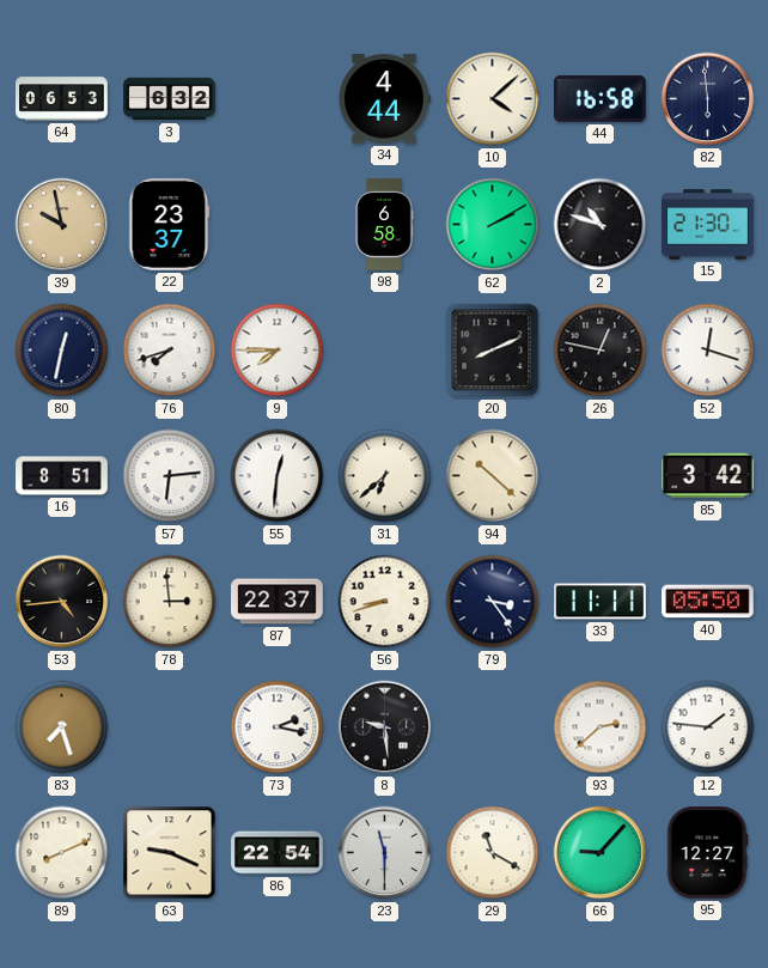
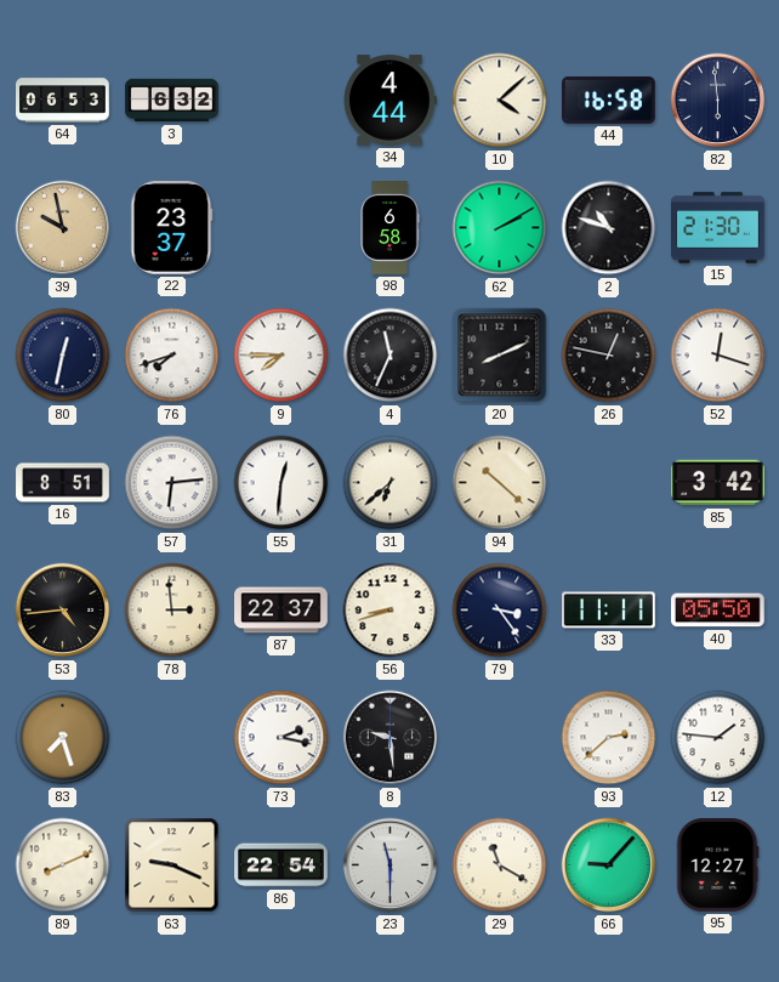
4: none -> 11:34
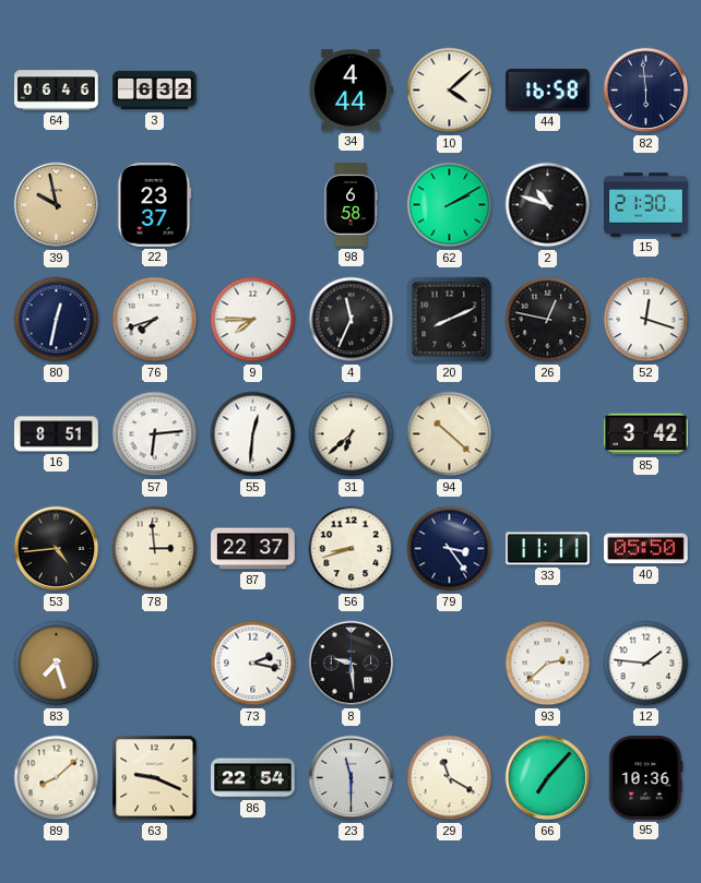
64: 06:53 -> 06:46
89: 8:11 -> 8:08
66: 9:07 -> 7:07
95: 12:27 -> 10:36
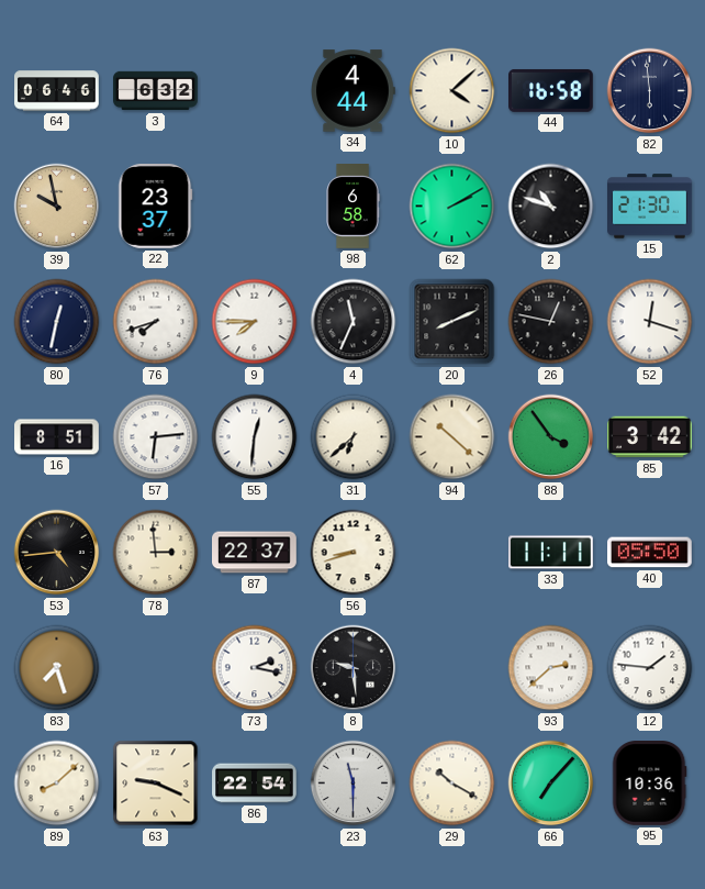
88: none -> 3:54
79: 3:24 -> none
29: 11:20 -> 10:20
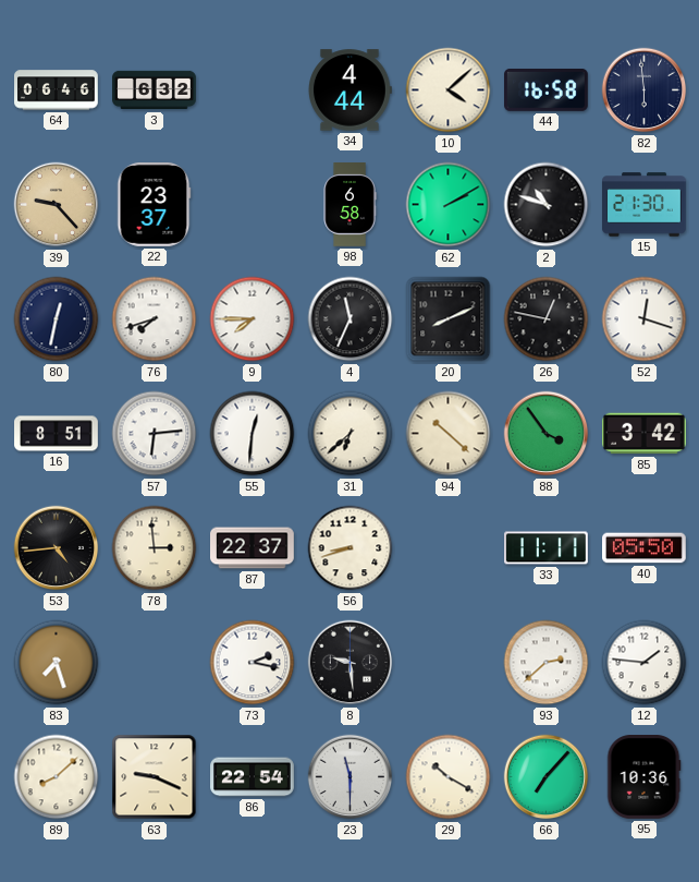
39: 9:58 -> 9:23
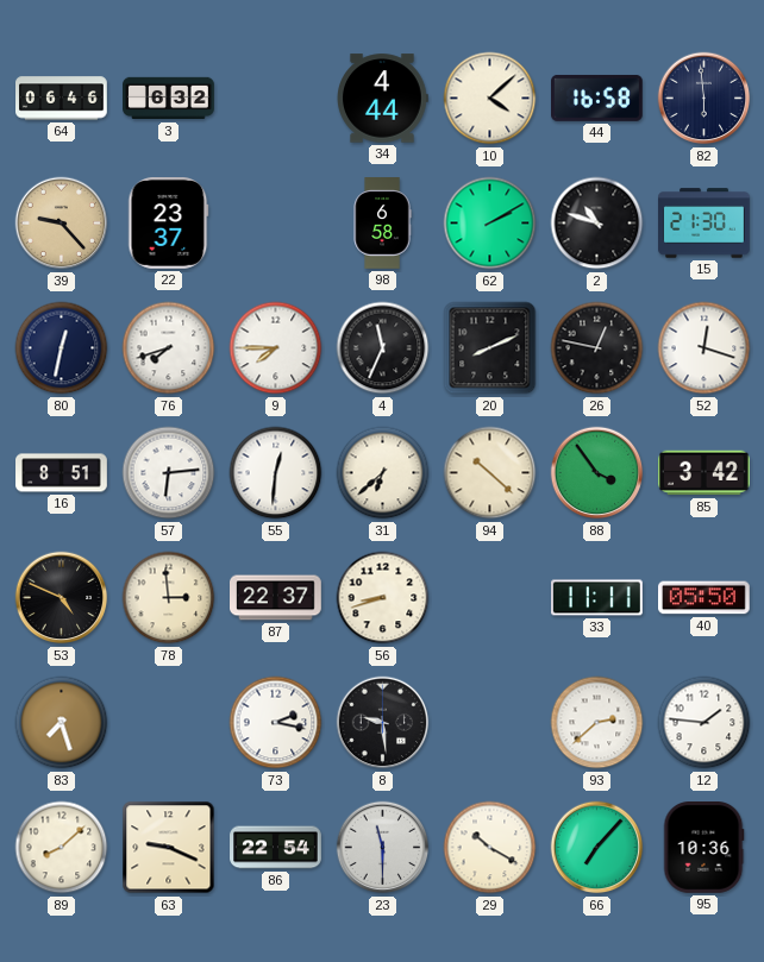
53: 4:44 -> 4:49
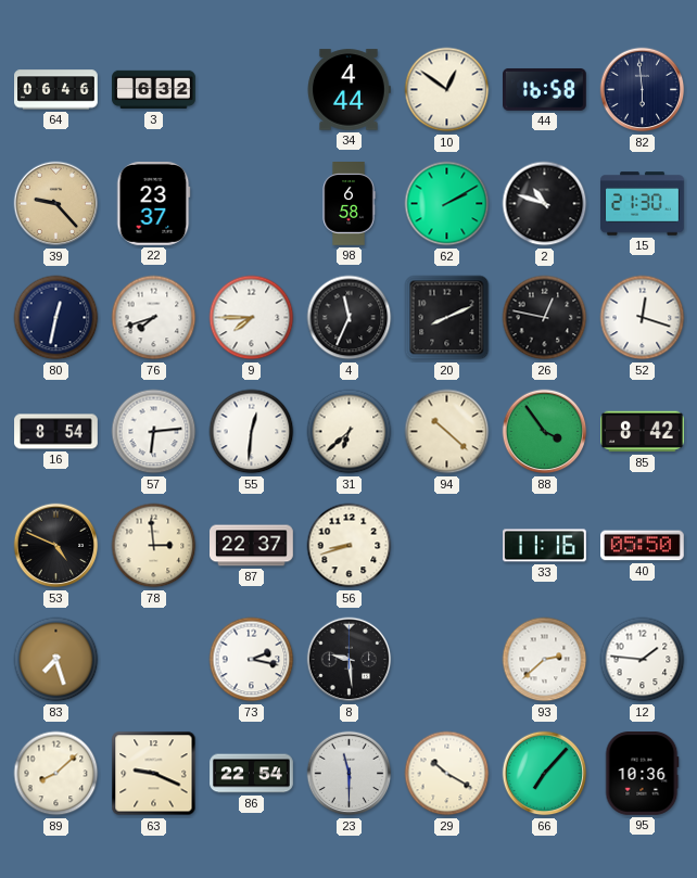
10: 4:08 -> 12:51
16: 8:51 -> 8:54
85: 3:42 -> 8:42
33: 11:11 -> 11:16
